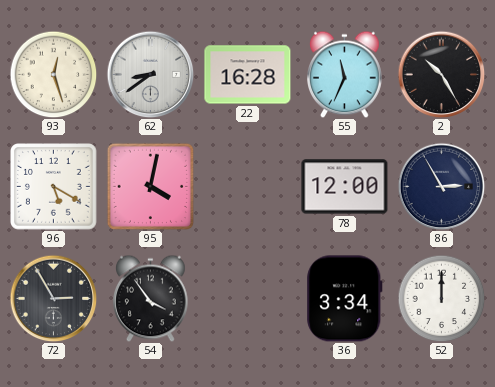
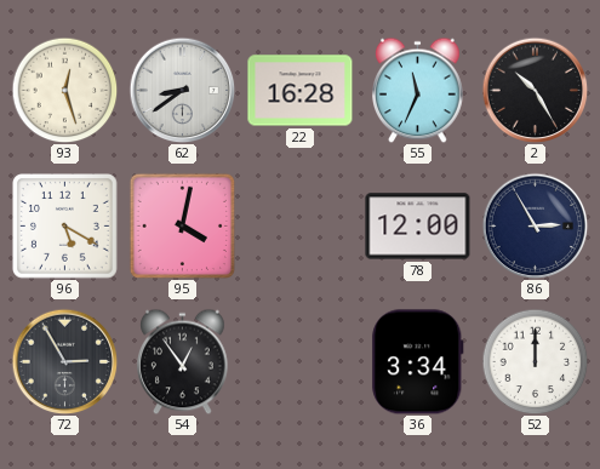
54: 3:54 -> 12:54
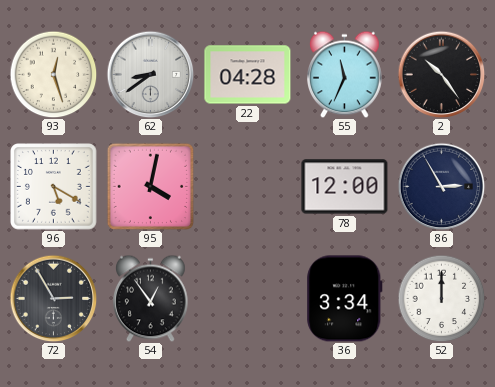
22: 16:28 -> 04:28
2: 10:25 -> 10:24
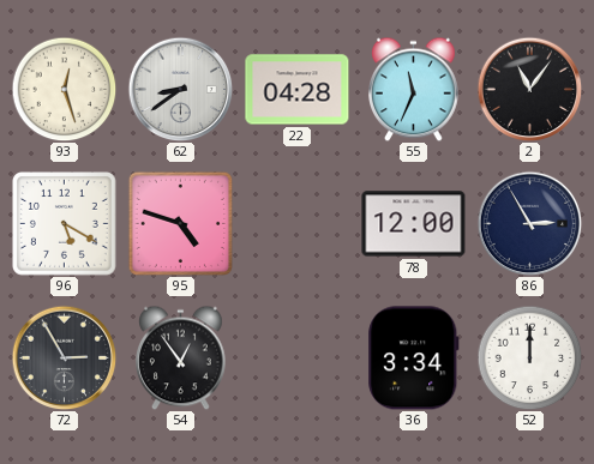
2: 10:24 -> 11:06
95: 4:02 -> 4:48
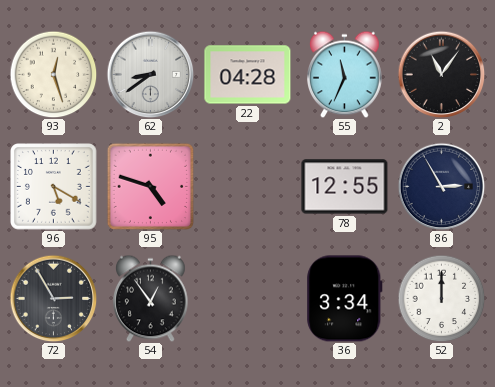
78: 12:00 -> 12:55
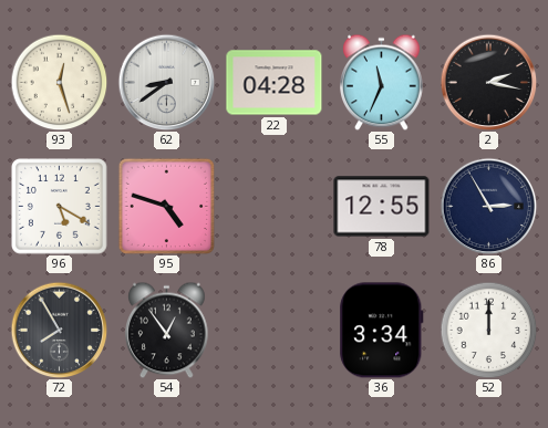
2: 11:06 -> 2:17
72: 2:55 -> 7:55
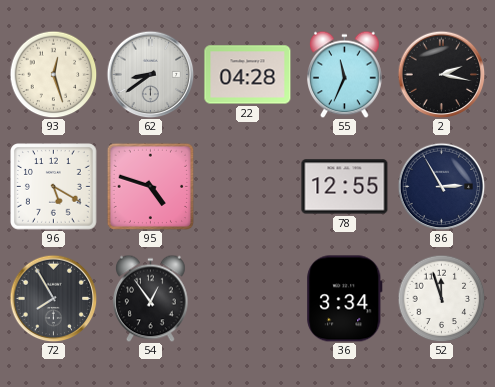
52: 12:00 -> 11:57
